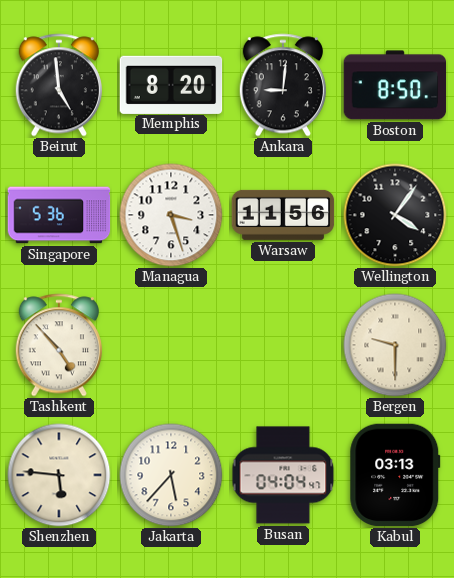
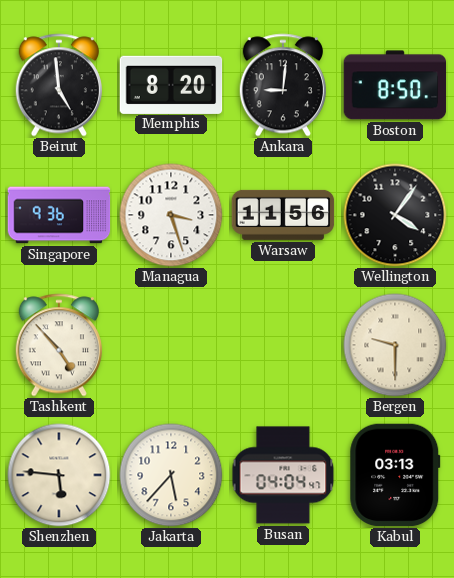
Singapore: 5:36 -> 9:36
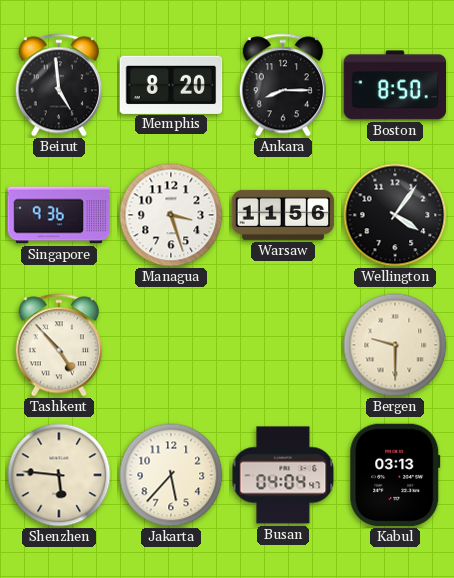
Ankara: 9:01 -> 8:15
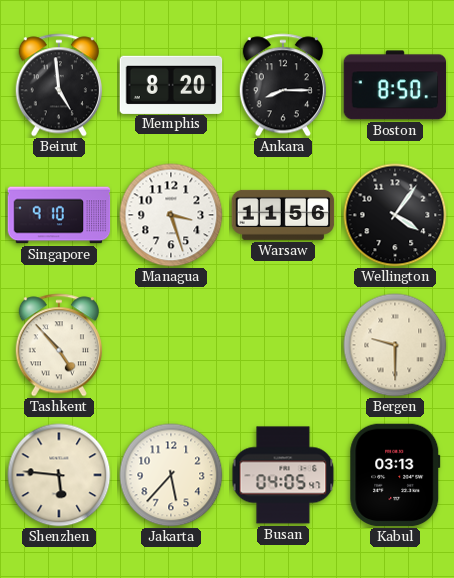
Singapore: 9:36 -> 9:10
Busan: 04:04 -> 04:05
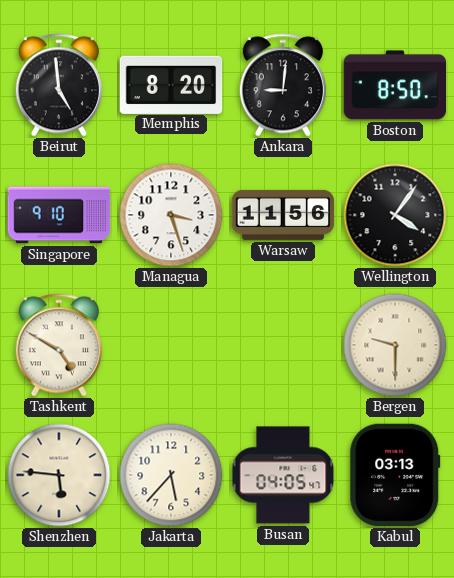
Ankara: 8:15 -> 9:01
Tashkent: 4:53 -> 4:50
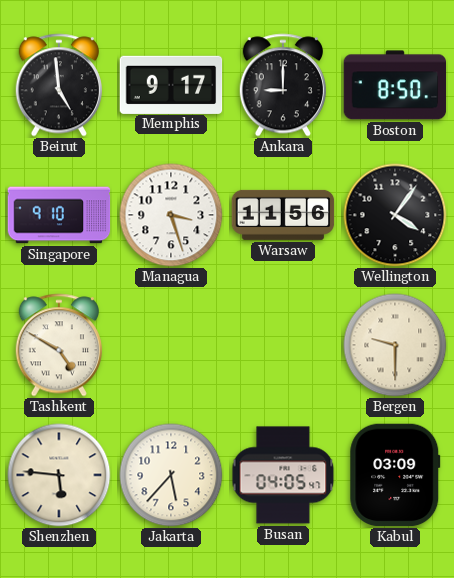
Memphis: 8:20 -> 9:17
Ankara: 9:01 -> 9:00
Kabul: 03:13 -> 03:09
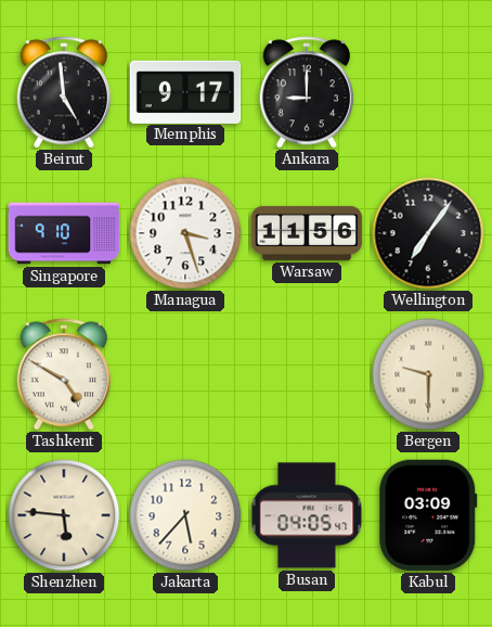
Boston: 8:50 -> none
Wellington: 4:06 -> 7:06
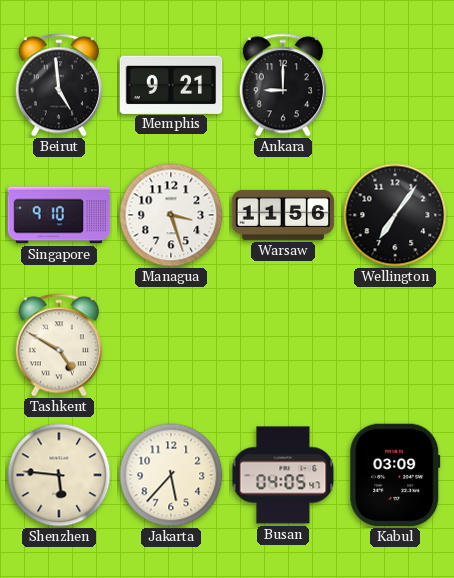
Memphis: 9:17 -> 9:21
Bergen: 9:30 -> none
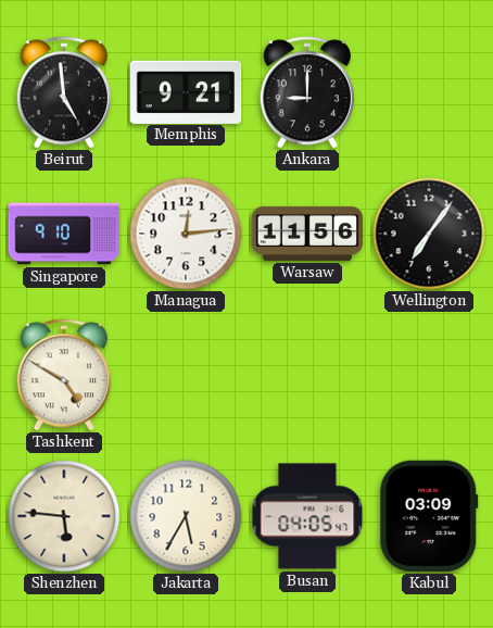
Managua: 3:27 -> 12:14
Jakarta: 5:37 -> 5:35
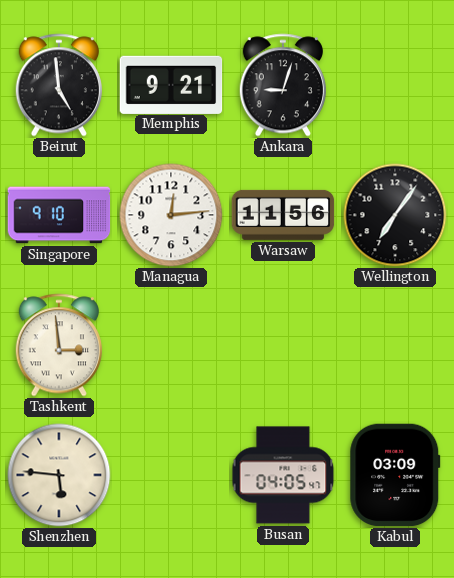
Ankara: 9:00 -> 9:03
Tashkent: 4:50 -> 2:59
Jakarta: 5:35 -> none
